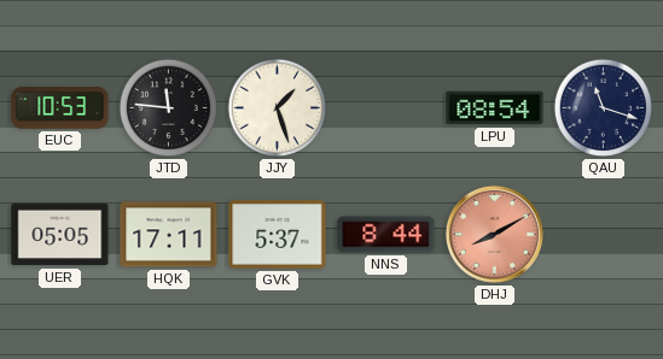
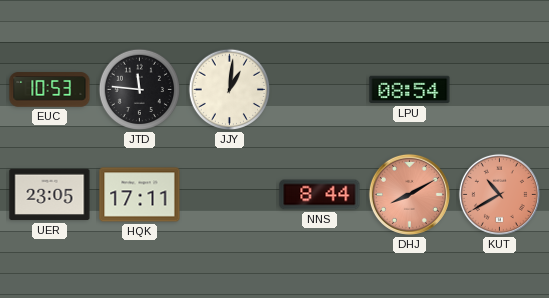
JJY: 1:27 -> 1:01
QAU: 11:18 -> none
UER: 05:05 -> 23:05
GVK: 5:37 -> none
KUT: none -> 10:40
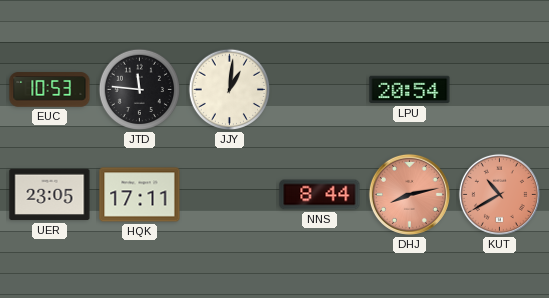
LPU: 08:54 -> 20:54
DHJ: 8:10 -> 8:13
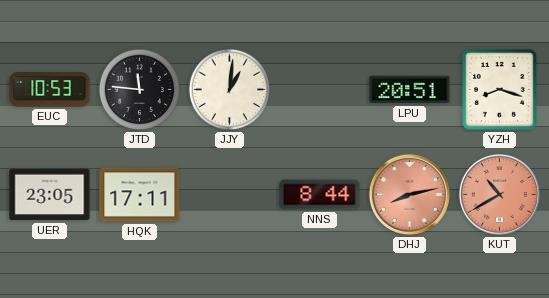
LPU: 20:54 -> 20:51
YZH: none -> 8:18
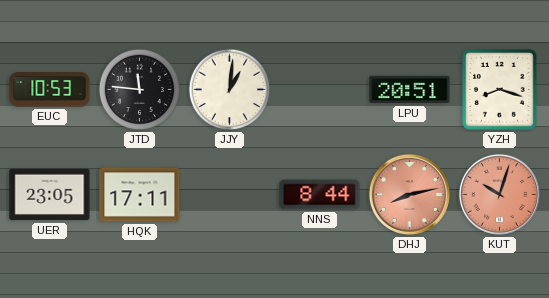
KUT: 10:40 -> 10:03
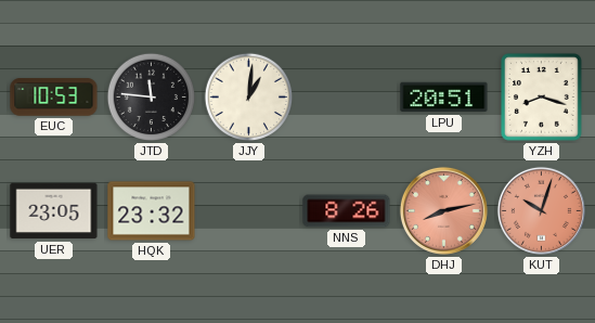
HQK: 17:11 -> 23:32
NNS: 8:44 -> 8:26
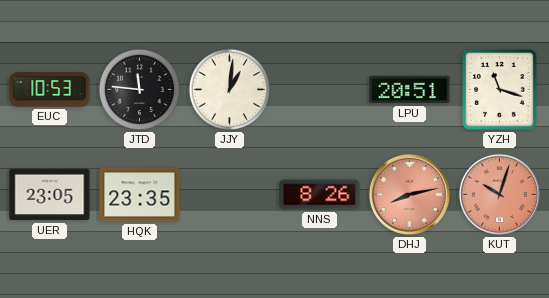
YZH: 8:18 -> 11:18
HQK: 23:32 -> 23:35
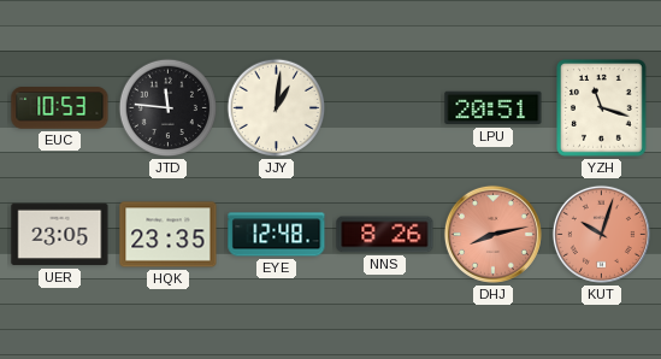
EYE: none -> 12:48
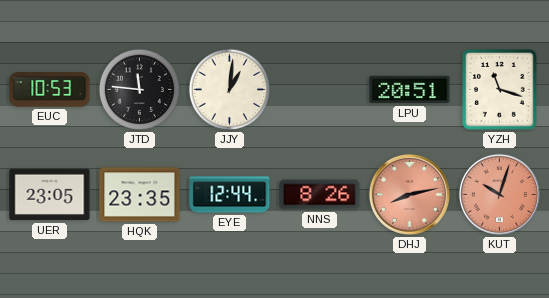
EYE: 12:48 -> 12:44
